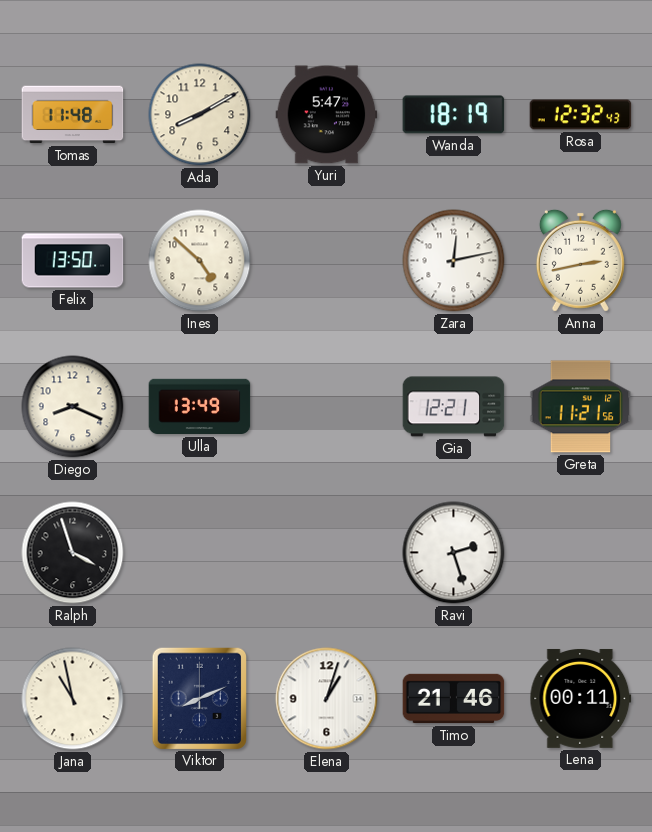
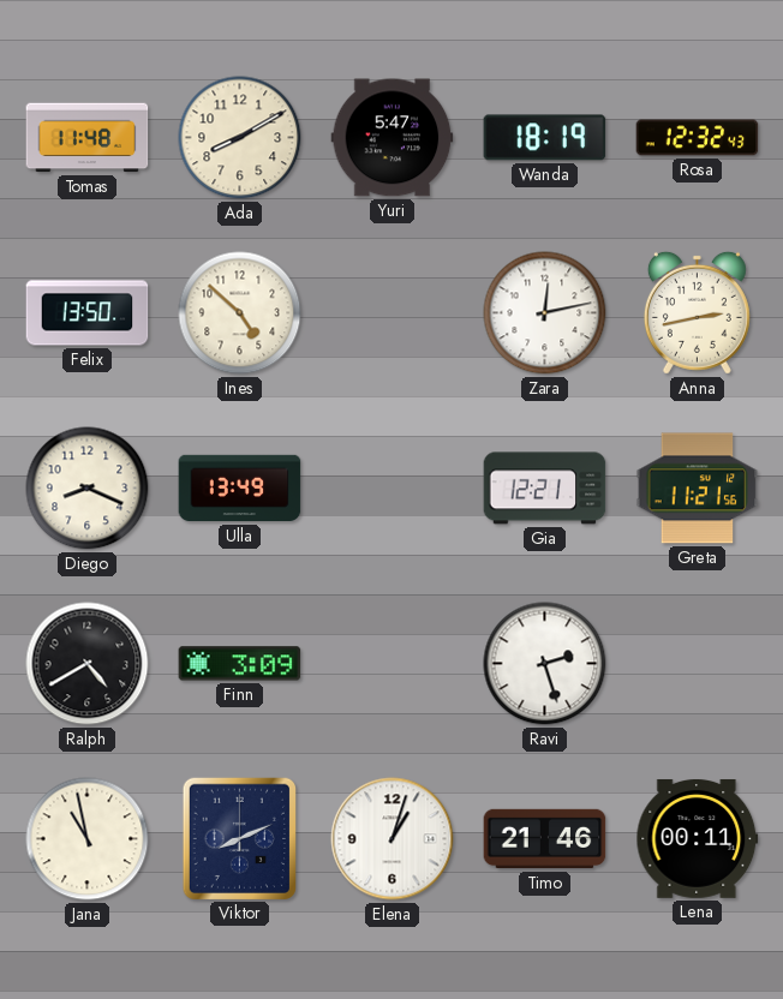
Ralph: 3:57 -> 4:40
Finn: none -> 3:09
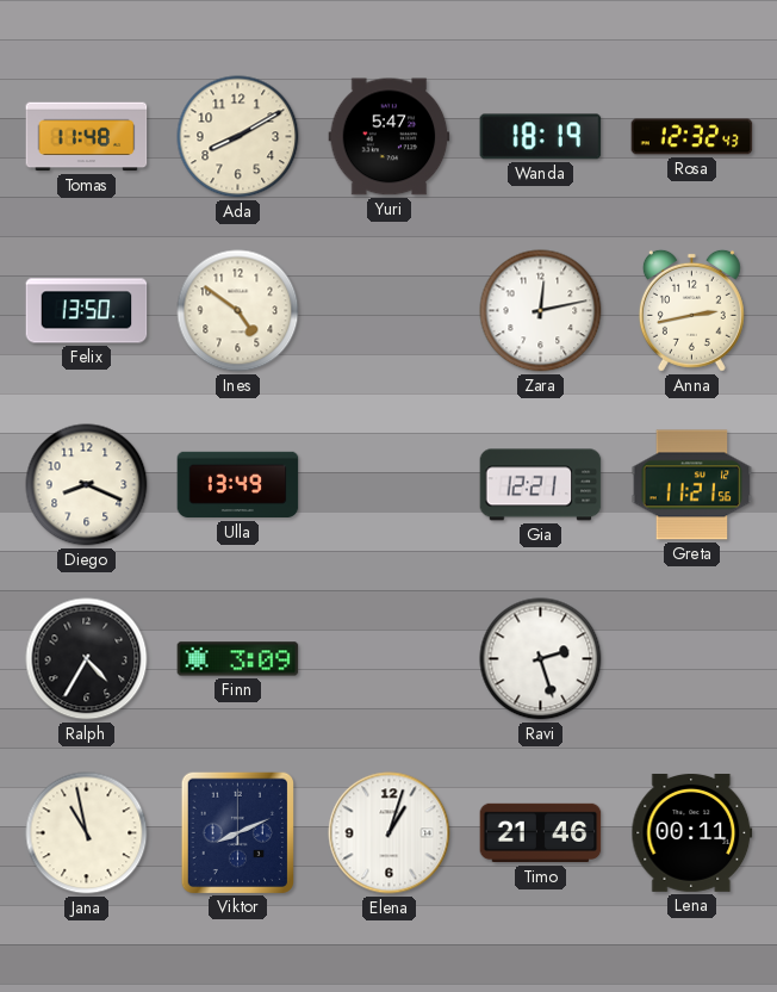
Ines: 4:52 -> 4:51
Ralph: 4:40 -> 4:35
